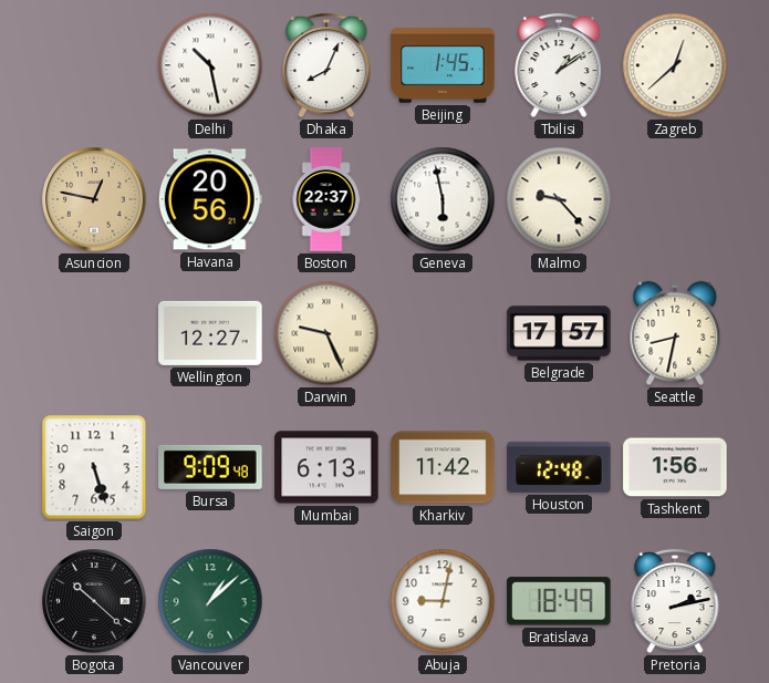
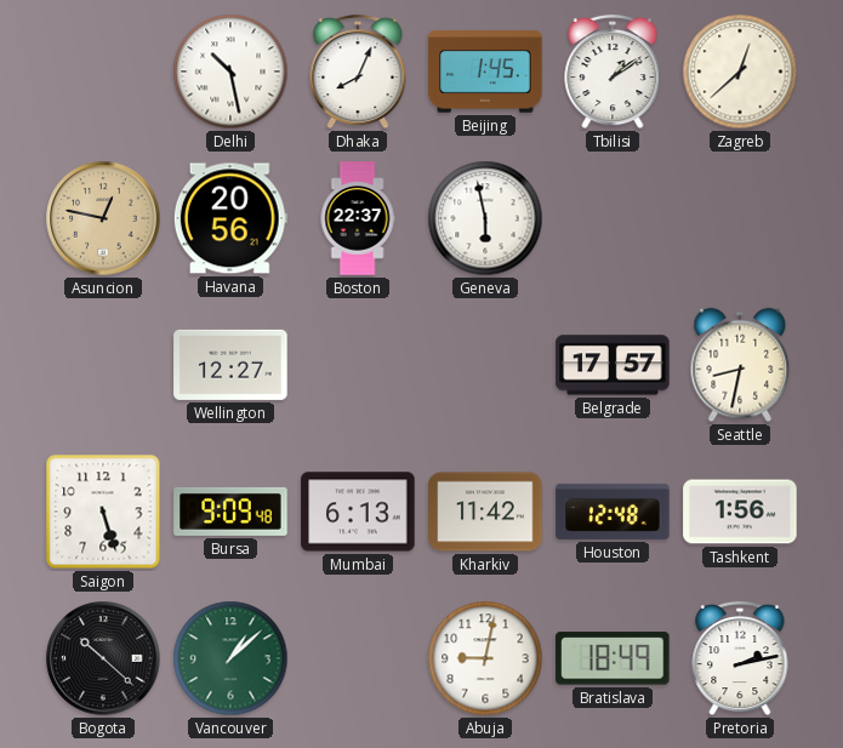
Malmo: 9:23 -> none
Darwin: 9:26 -> none
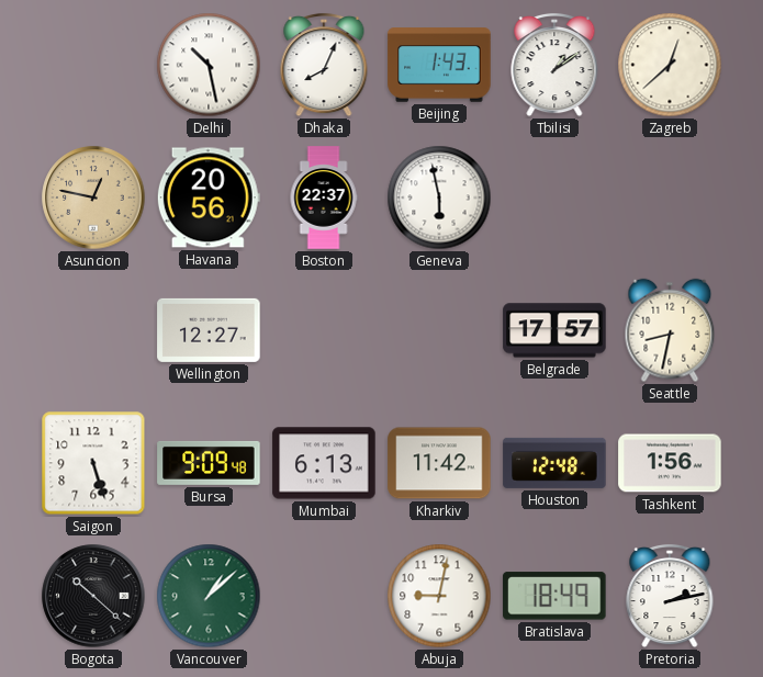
Beijing: 1:45 -> 1:43
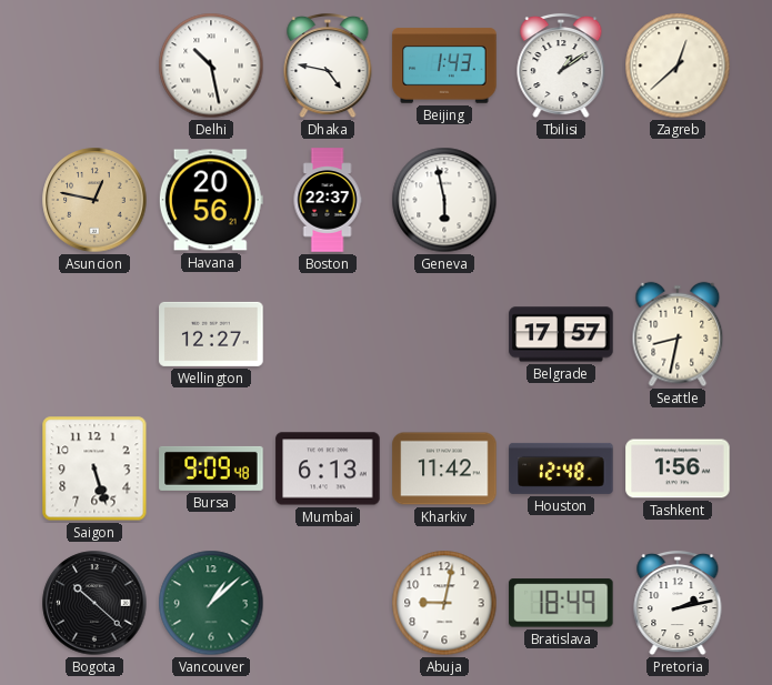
Dhaka: 8:04 -> 4:47
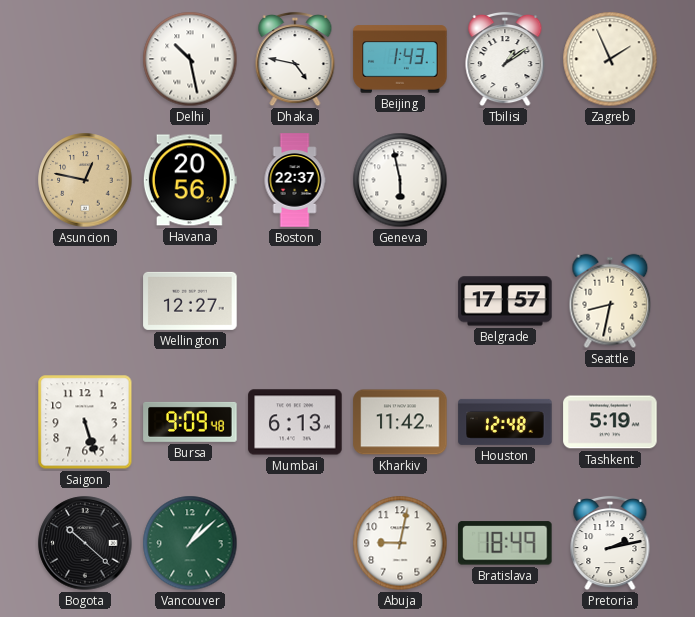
Zagreb: 12:38 -> 1:56
Tashkent: 1:56 -> 5:19
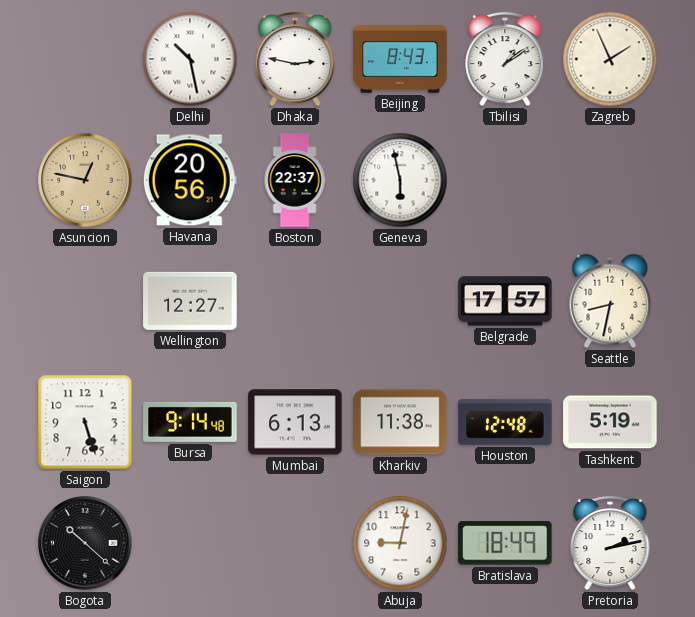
Dhaka: 4:47 -> 2:47
Beijing: 1:43 -> 8:43
Bursa: 9:09 -> 9:14
Kharkiv: 11:42 -> 11:38
Vancouver: 1:08 -> none
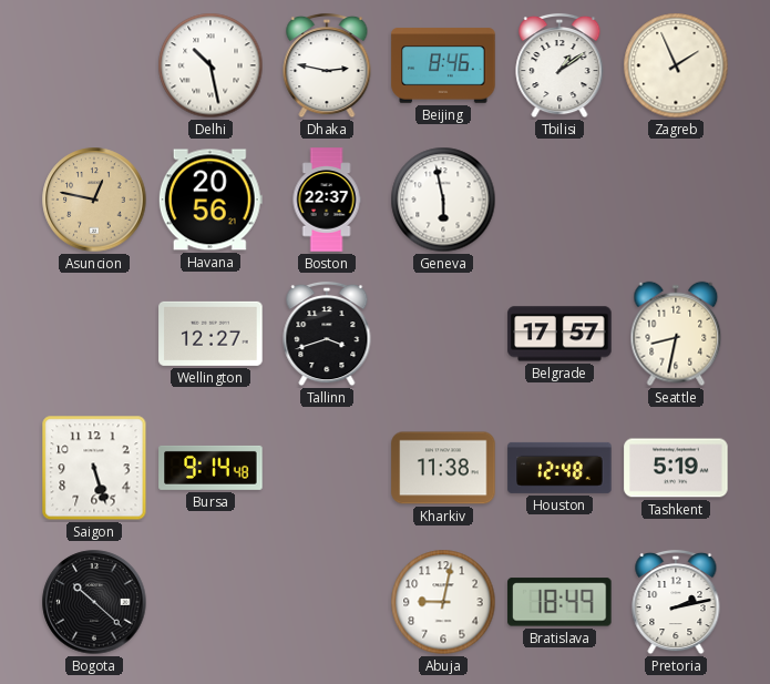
Beijing: 8:43 -> 8:46
Tallinn: none -> 3:42
Mumbai: 6:13 -> none
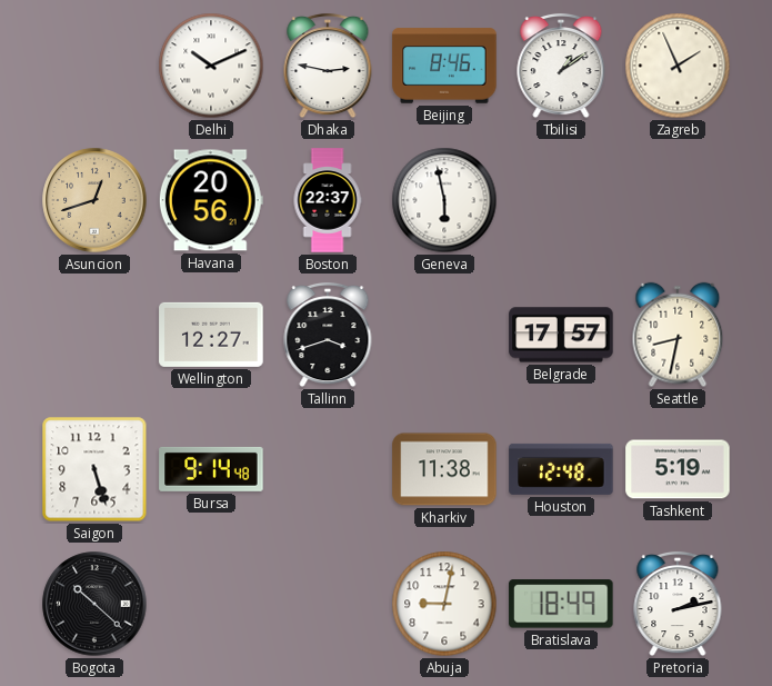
Delhi: 10:28 -> 10:11
Asuncion: 12:47 -> 12:42
